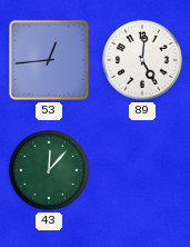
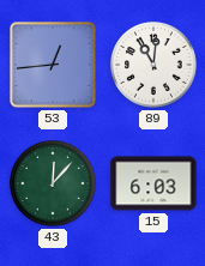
89: 5:01 -> 11:01
15: none -> 6:03
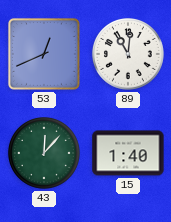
53: 12:44 -> 12:41
15: 6:03 -> 1:40
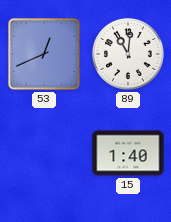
43: 12:07 -> none
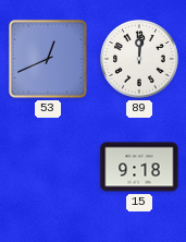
89: 11:01 -> 12:01
15: 1:40 -> 9:18
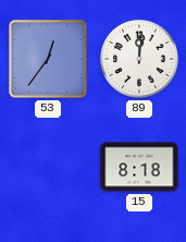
53: 12:41 -> 12:36
15: 9:18 -> 8:18
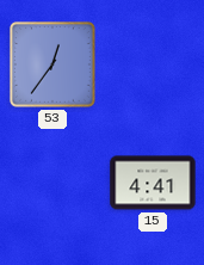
89: 12:01 -> none
15: 8:18 -> 4:41
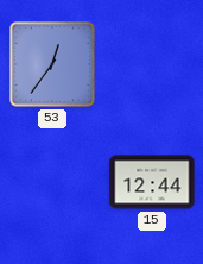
15: 4:41 -> 12:44
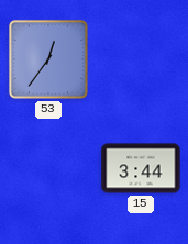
15: 12:44 -> 3:44
